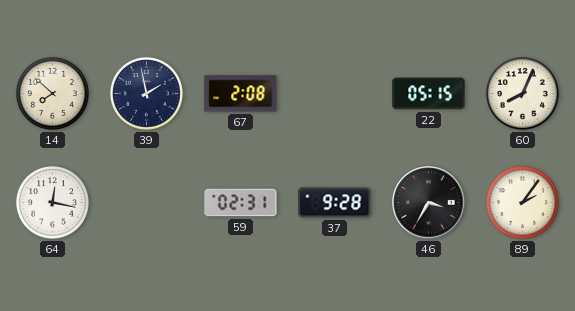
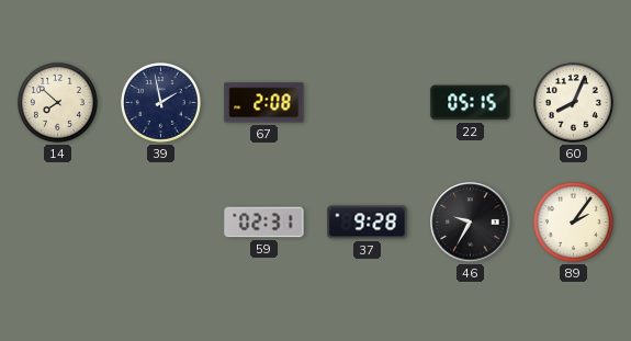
64: 12:17 -> none
46: 3:35 -> 9:35
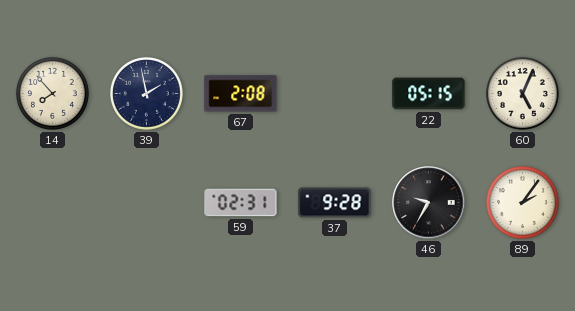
14: 7:52 -> 7:53
60: 8:04 -> 5:04
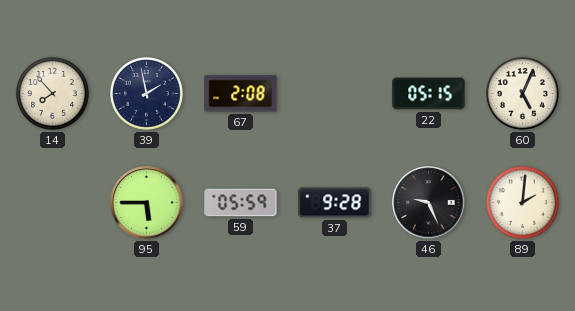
95: none -> 5:45
59: 02:31 -> 05:59
46: 9:35 -> 9:26
89: 2:06 -> 2:01
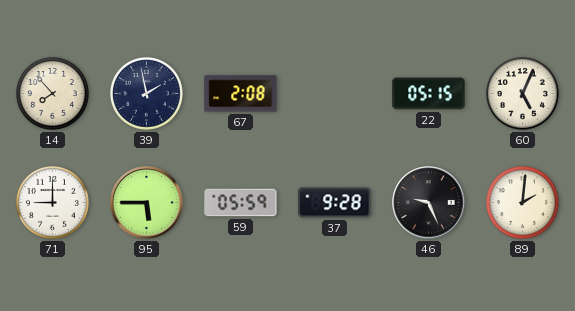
71: none -> 9:00
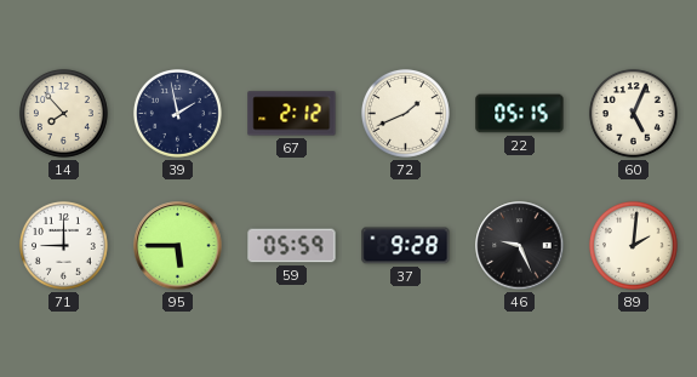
67: 2:08 -> 2:12
72: none -> 1:41
